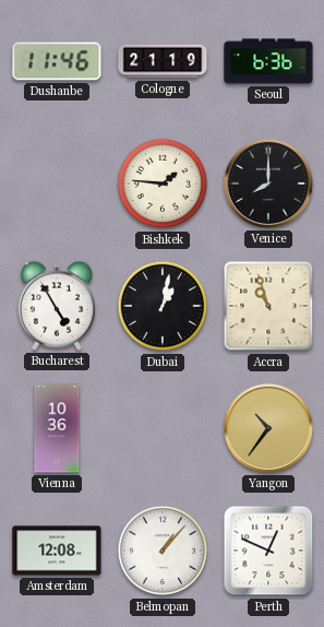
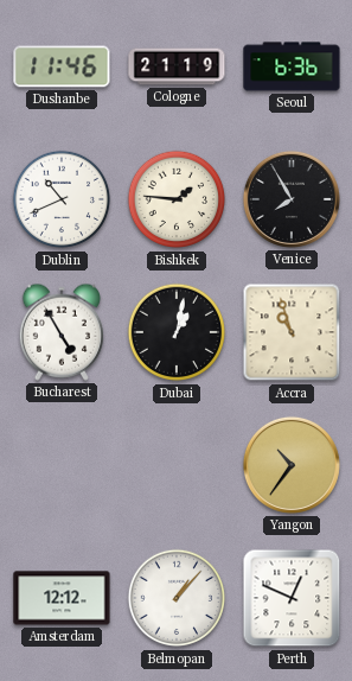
Dublin: none -> 10:41
Venice: 8:00 -> 7:55
Vienna: 10:36 -> none
Amsterdam: 12:08 -> 12:12
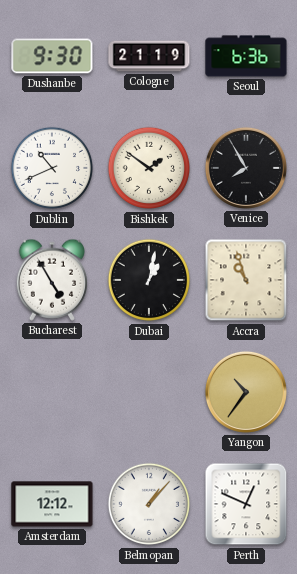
Dushanbe: 11:46 -> 9:30
Bishkek: 1:46 -> 1:51
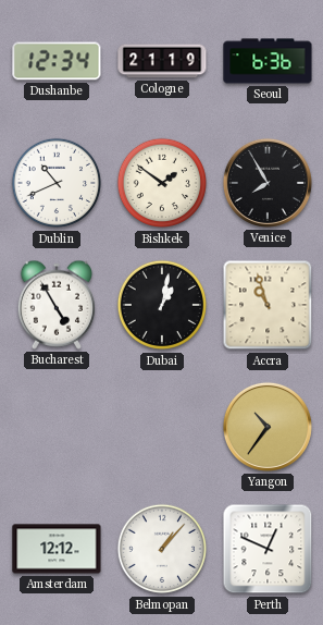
Dushanbe: 9:30 -> 12:34
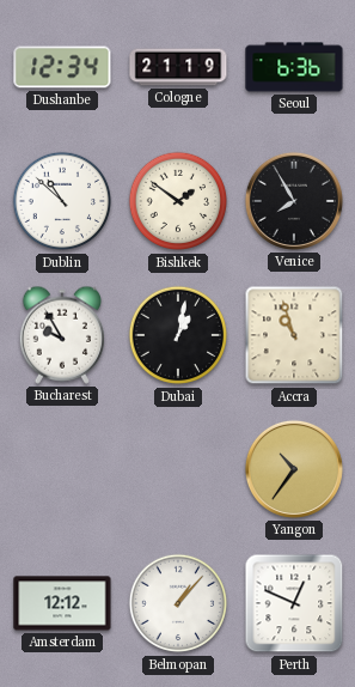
Dublin: 10:41 -> 10:52
Bucharest: 4:55 -> 9:55
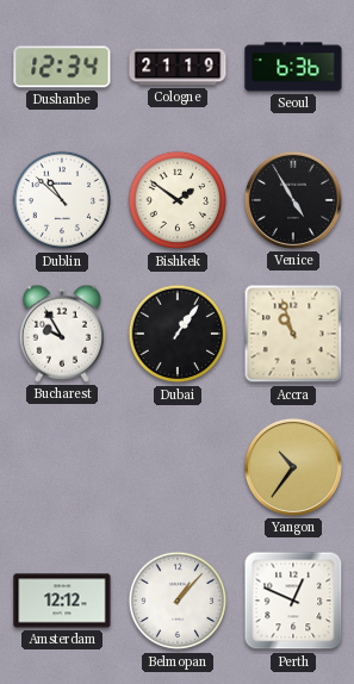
Venice: 7:55 -> 4:55
Dubai: 1:02 -> 1:06
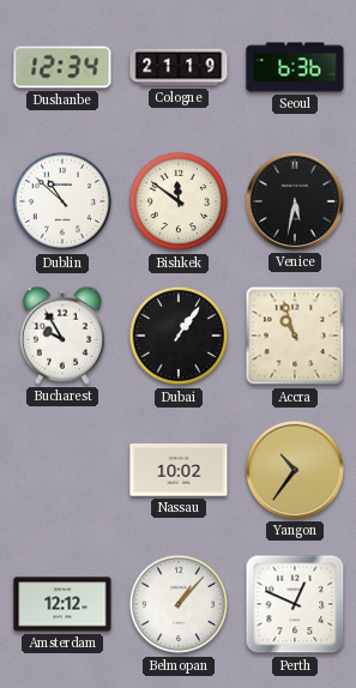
Bishkek: 1:51 -> 11:51
Venice: 4:55 -> 5:32
Nassau: none -> 10:02
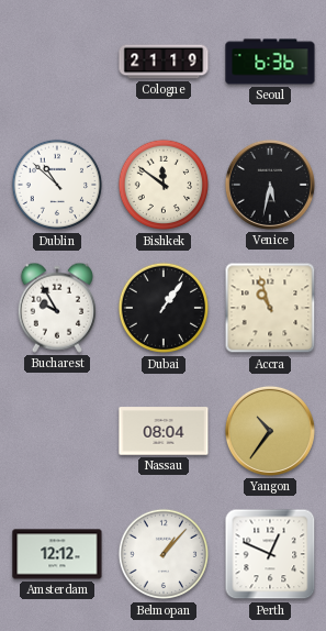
Dushanbe: 12:34 -> none
Nassau: 10:02 -> 08:04
